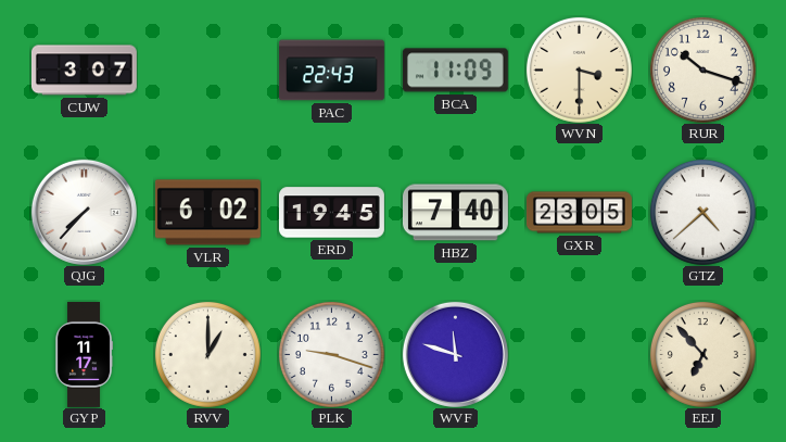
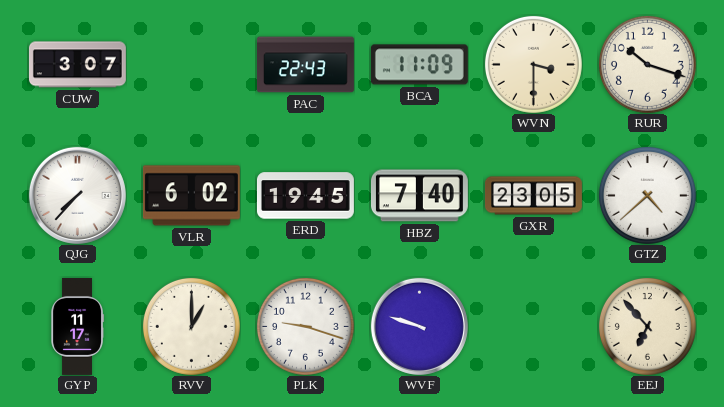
WVF: 11:48 -> 9:48
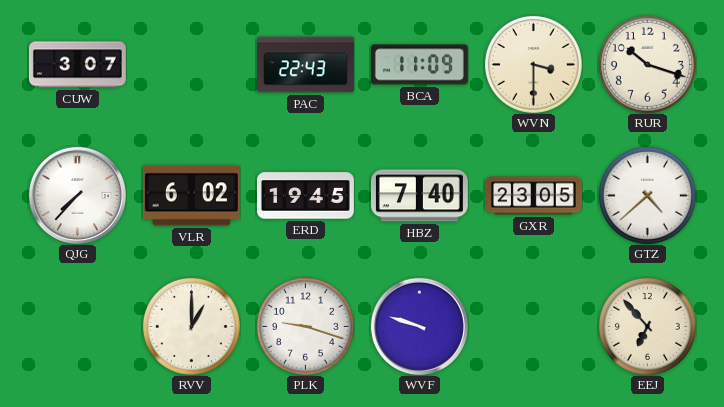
GYP: 11:17 -> none
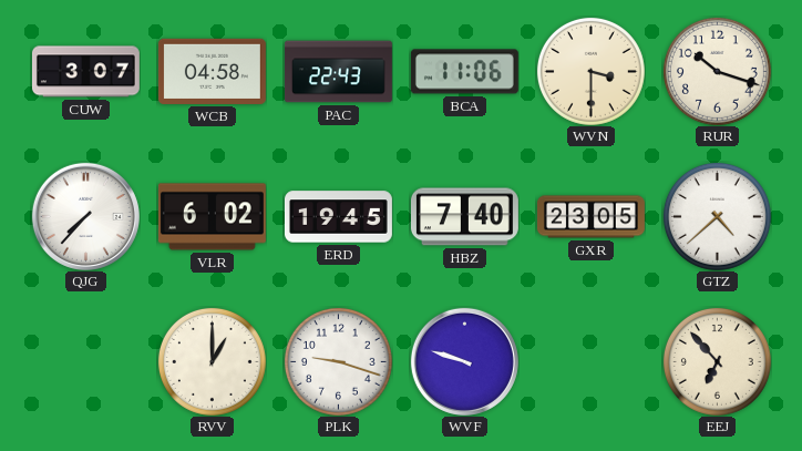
WCB: none -> 04:58
BCA: 11:09 -> 11:06
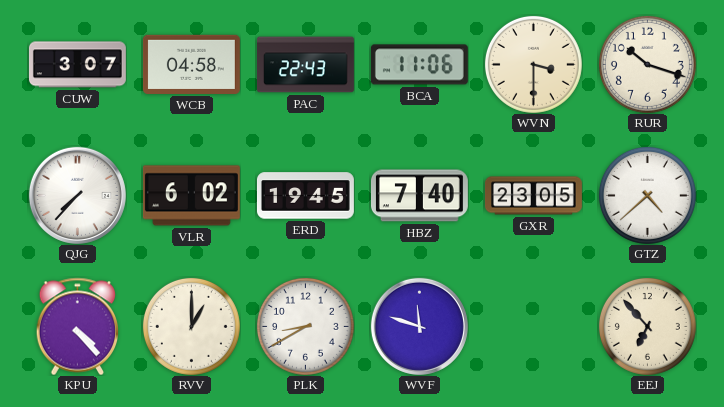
KPU: none -> 4:23
PLK: 9:18 -> 8:40
WVF: 9:48 -> 11:48
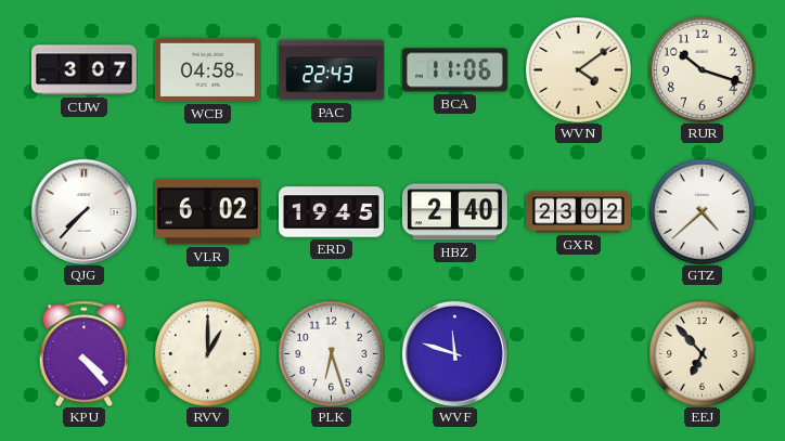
WVN: 3:30 -> 4:09
HBZ: 7:40 -> 2:40
GXR: 23:05 -> 23:02
PLK: 8:40 -> 6:27
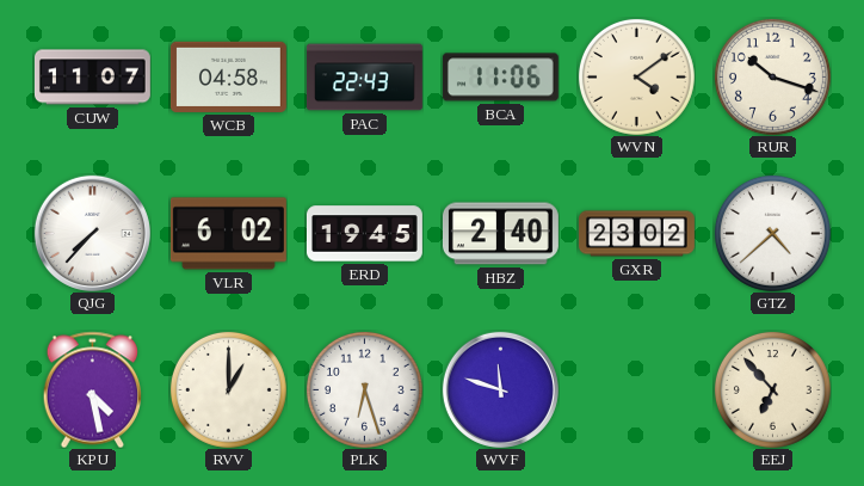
CUW: 3:07 -> 11:07
KPU: 4:23 -> 4:28
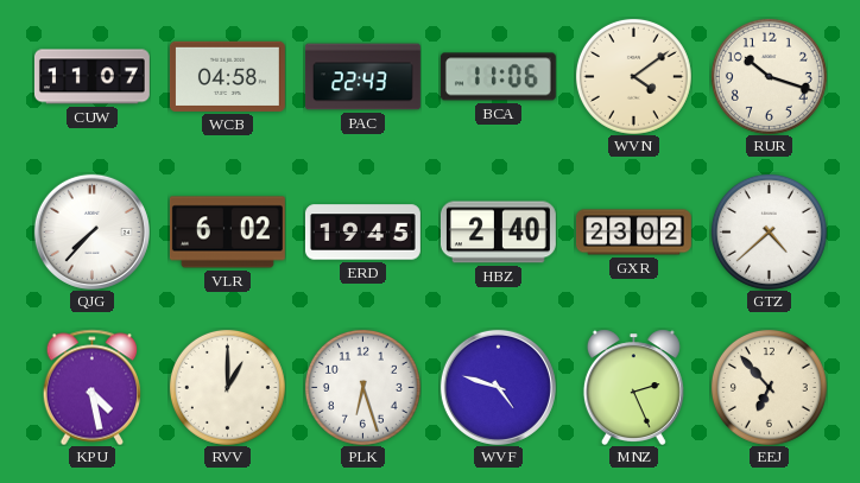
WVF: 11:48 -> 4:48
MNZ: none -> 2:26
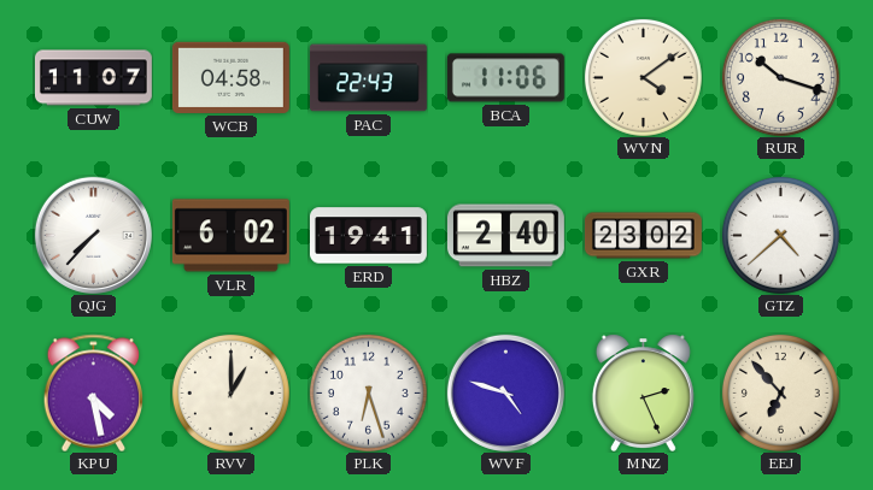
ERD: 19:45 -> 19:41
